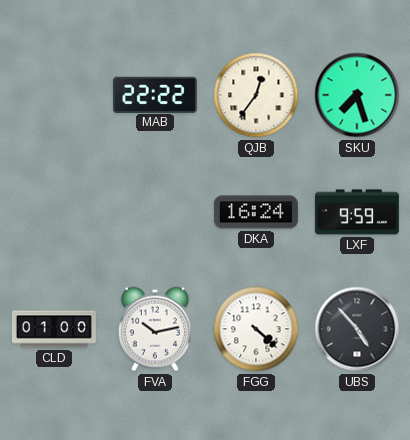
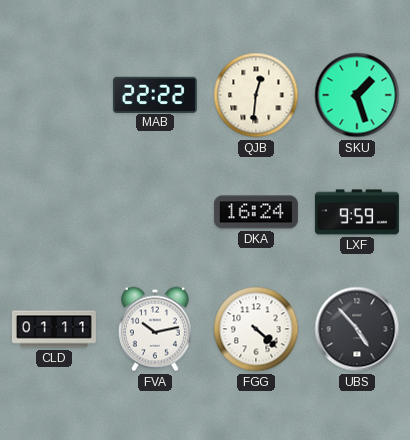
QJB: 12:36 -> 12:31
SKU: 7:27 -> 1:27
CLD: 01:00 -> 01:11
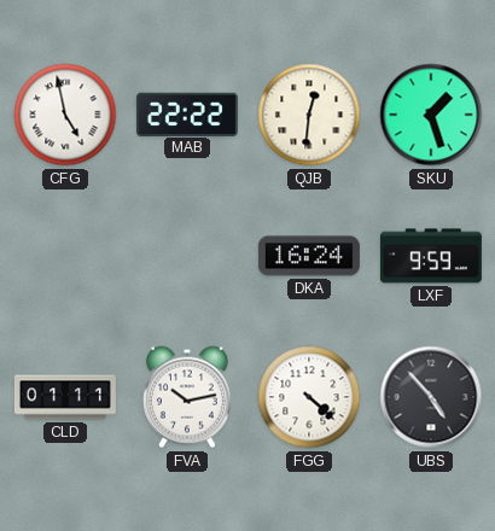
CFG: none -> 4:58
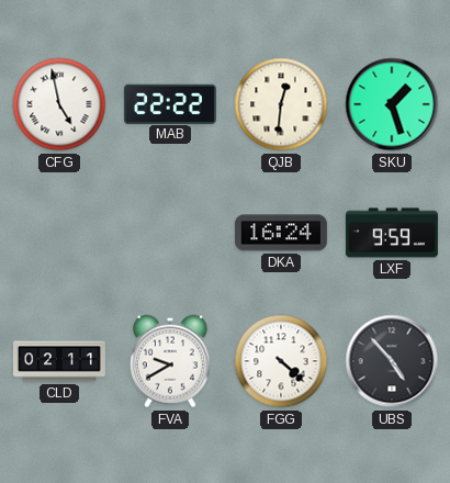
CLD: 01:11 -> 02:11
FVA: 10:13 -> 9:40
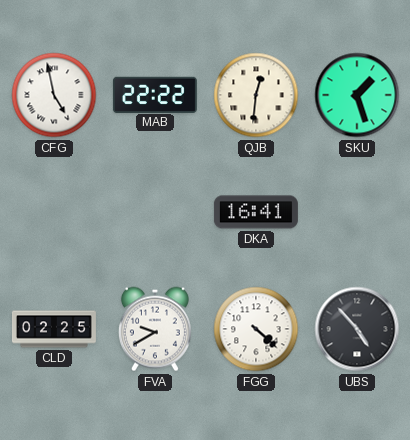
DKA: 16:24 -> 16:41
LXF: 9:59 -> none
CLD: 02:11 -> 02:25
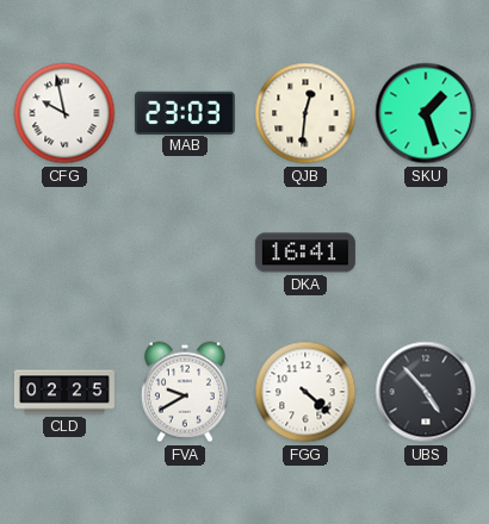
CFG: 4:58 -> 9:58
MAB: 22:22 -> 23:03
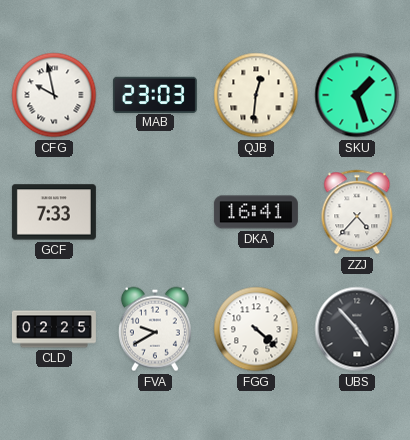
GCF: none -> 7:33
ZZJ: none -> 4:37
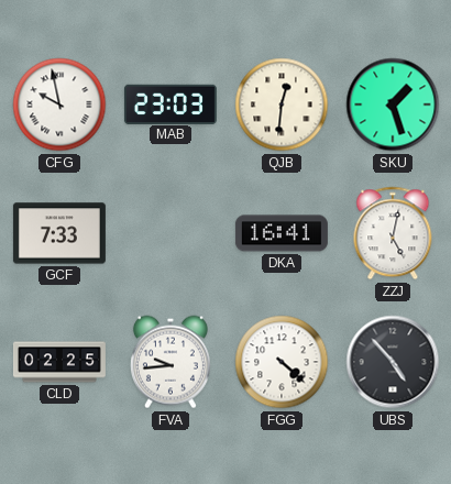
ZZJ: 4:37 -> 5:02
FVA: 9:40 -> 9:44
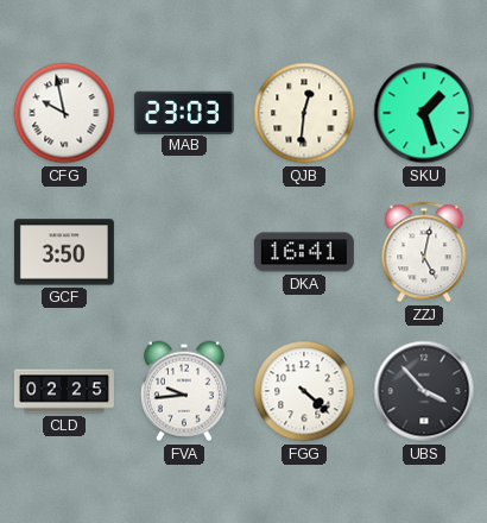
GCF: 7:33 -> 3:50
UBS: 4:53 -> 3:53
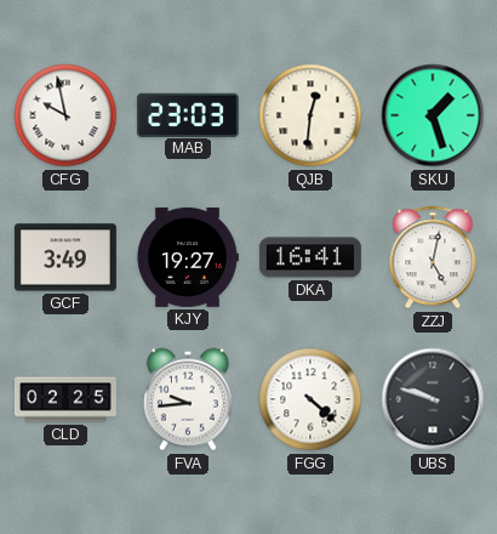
GCF: 3:50 -> 3:49
KJY: none -> 19:27
UBS: 3:53 -> 9:48
